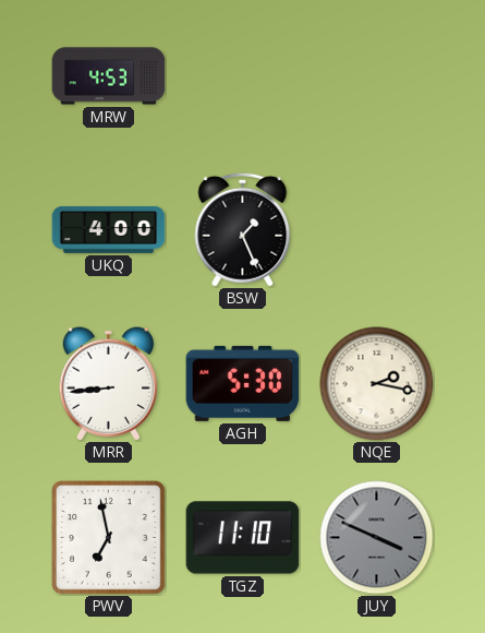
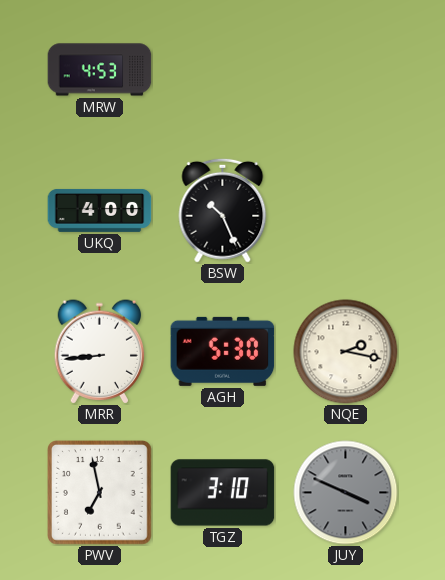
BSW: 1:26 -> 10:26
TGZ: 11:10 -> 3:10
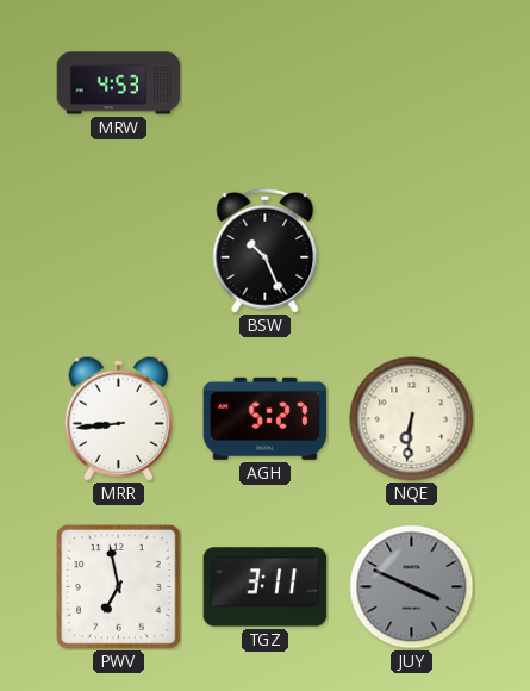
UKQ: 4:00 -> none
AGH: 5:30 -> 5:27
NQE: 2:17 -> 6:31
TGZ: 3:10 -> 3:11
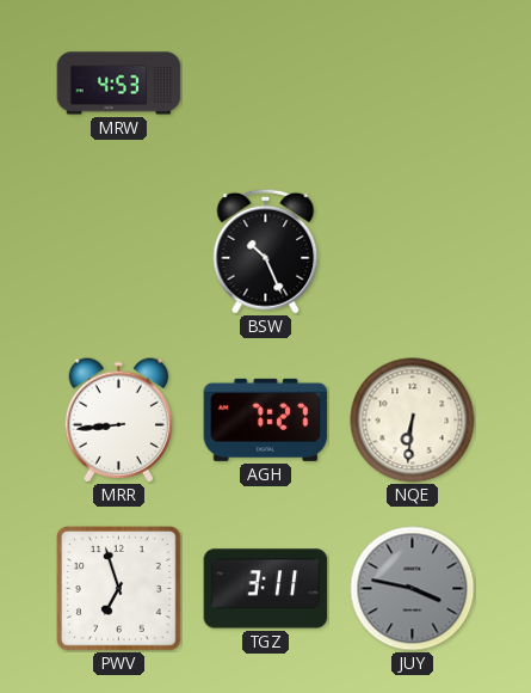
AGH: 5:27 -> 7:27
PWV: 6:58 -> 6:57
JUY: 3:49 -> 3:47
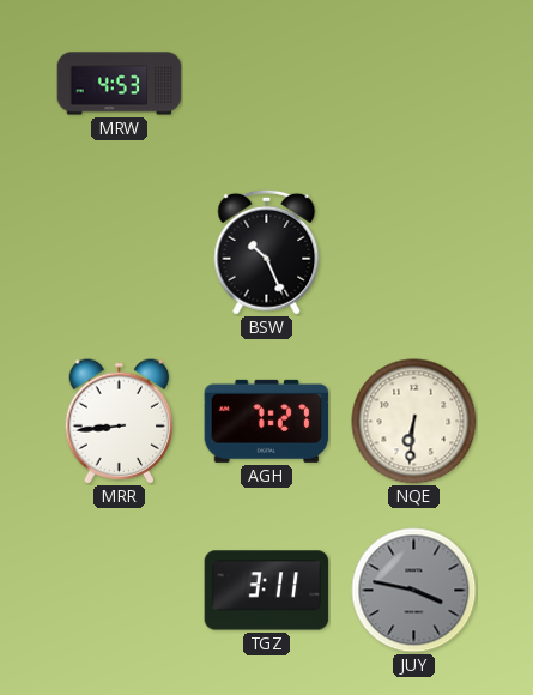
PWV: 6:57 -> none
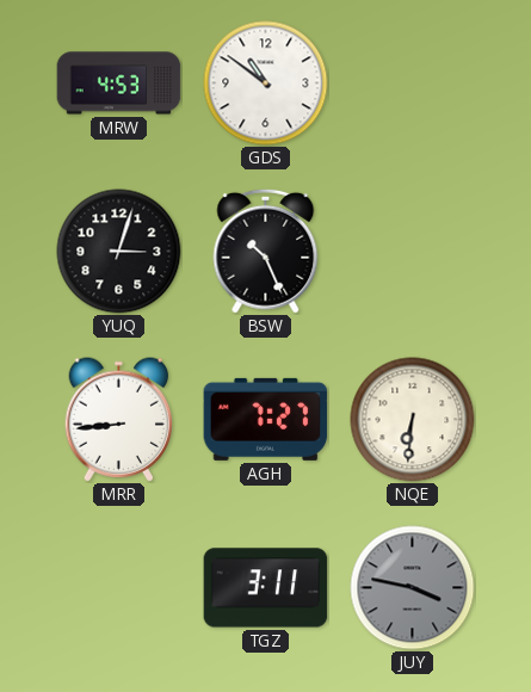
GDS: none -> 10:51
YUQ: none -> 3:03
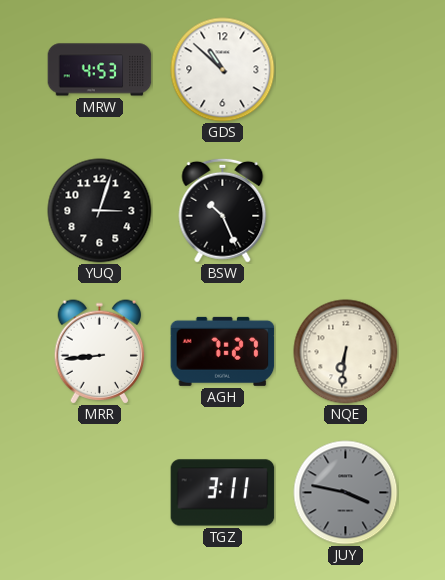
GDS: 10:51 -> 10:52
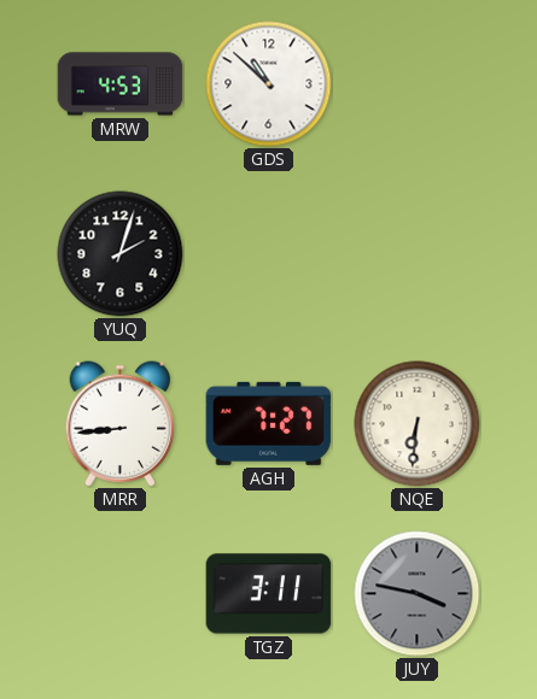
YUQ: 3:03 -> 2:03
BSW: 10:26 -> none
